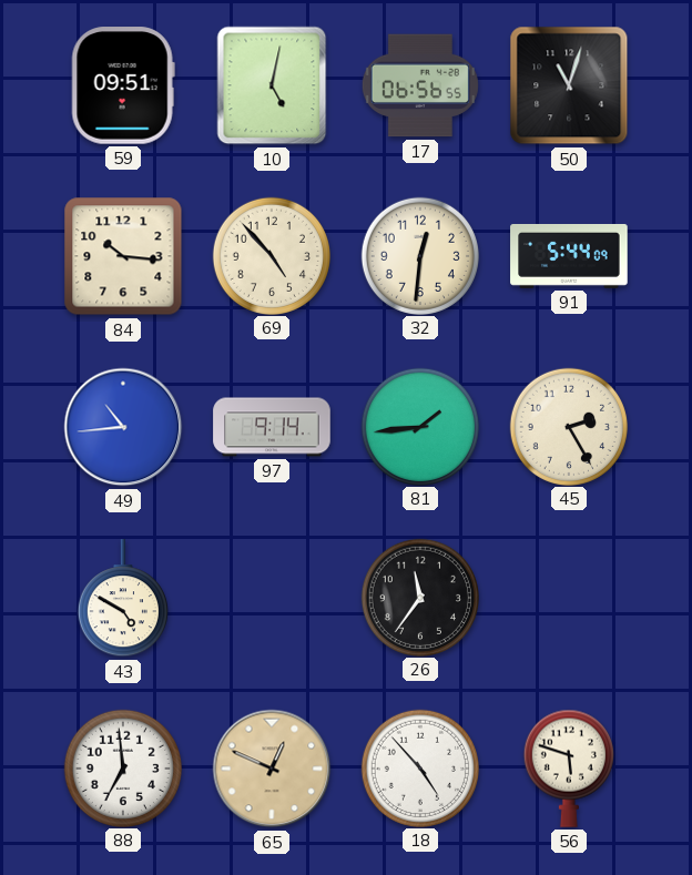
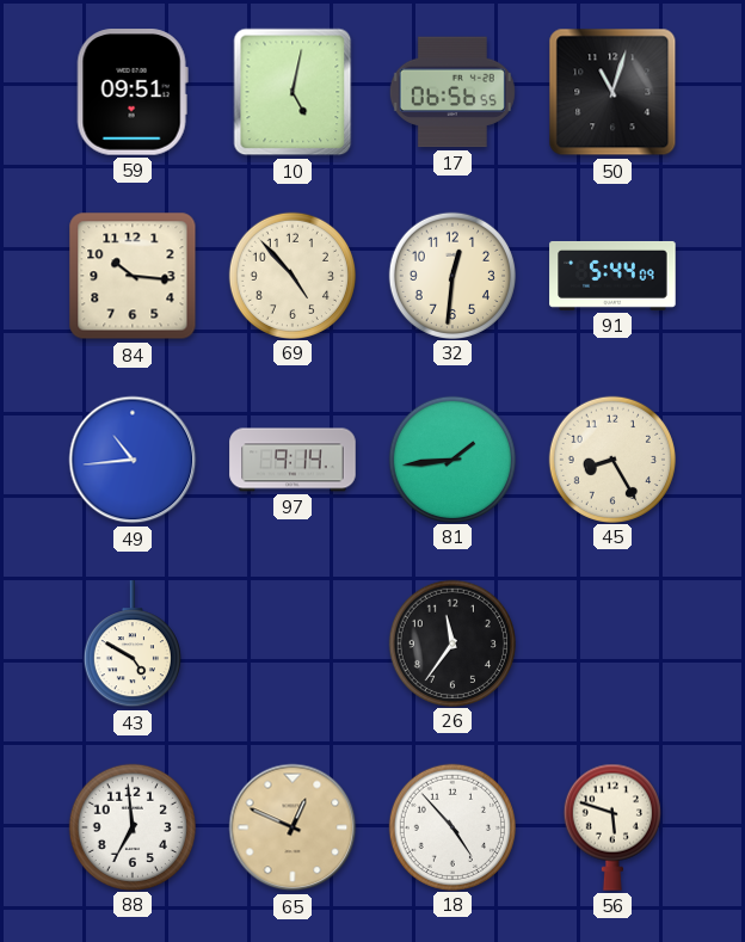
45: 2:25 -> 8:25
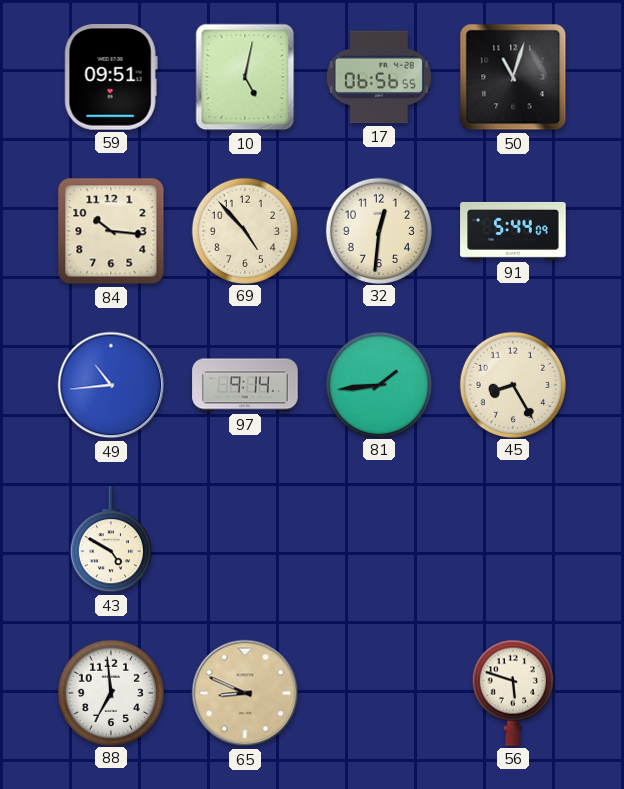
26: 11:36 -> none
65: 12:49 -> 8:49
18: 4:53 -> none
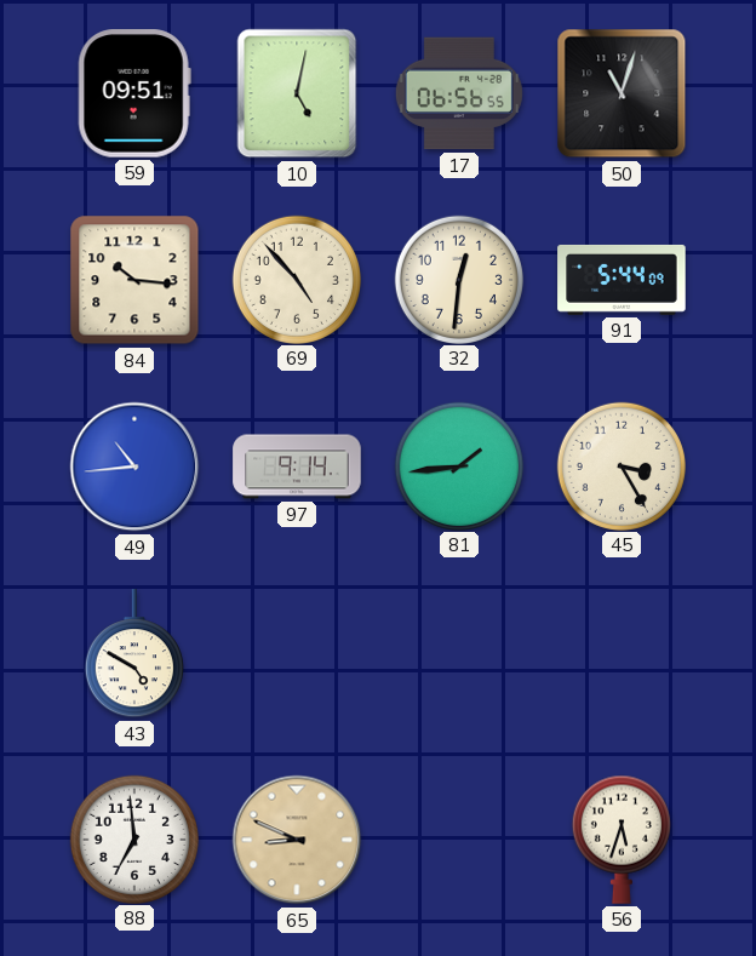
45: 8:25 -> 3:25
56: 5:48 -> 5:33
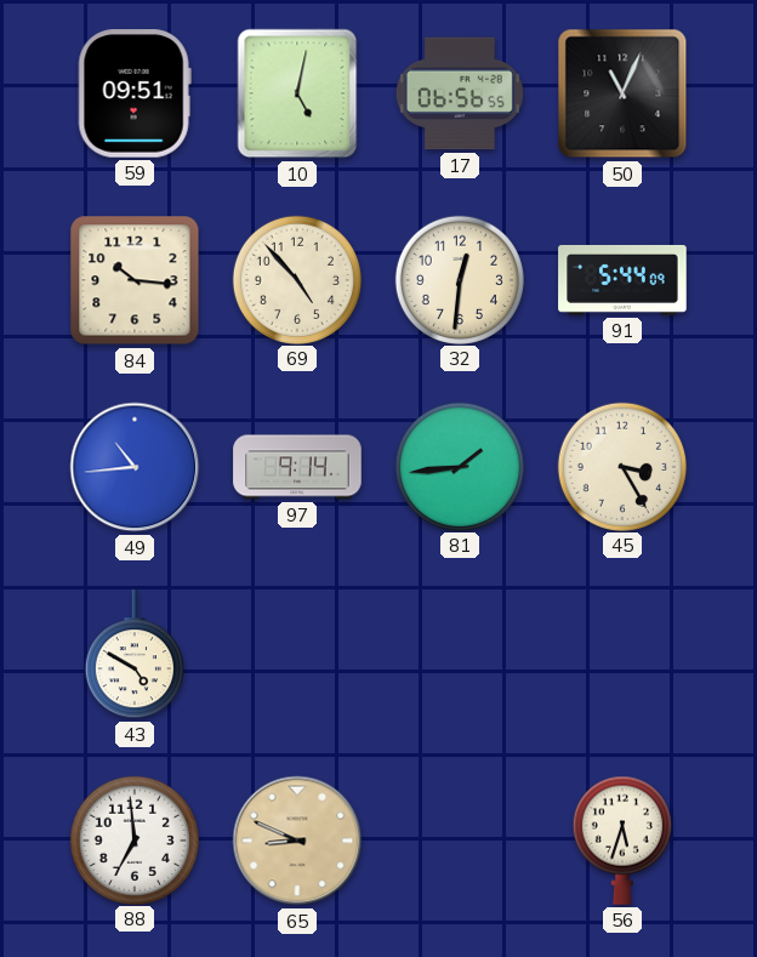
50: 11:03 -> 11:04
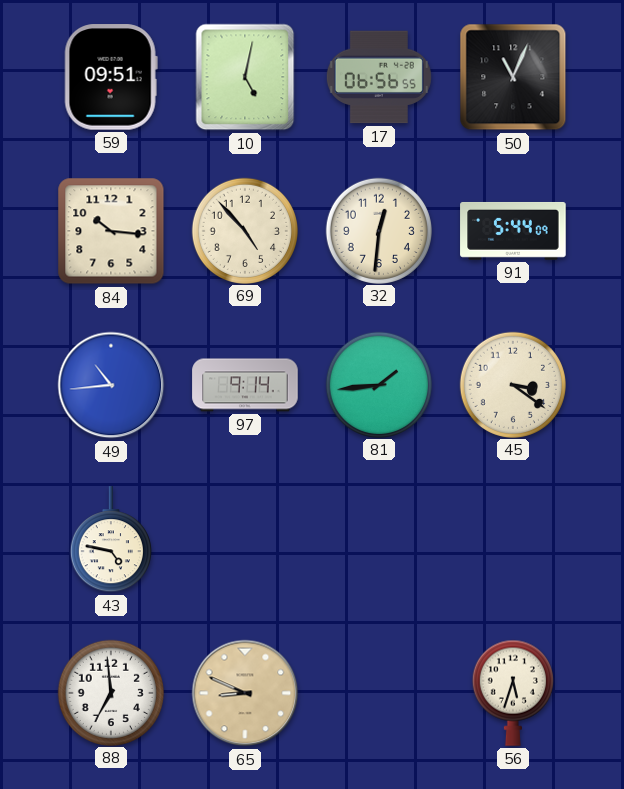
45: 3:25 -> 3:21
43: 4:50 -> 4:47
